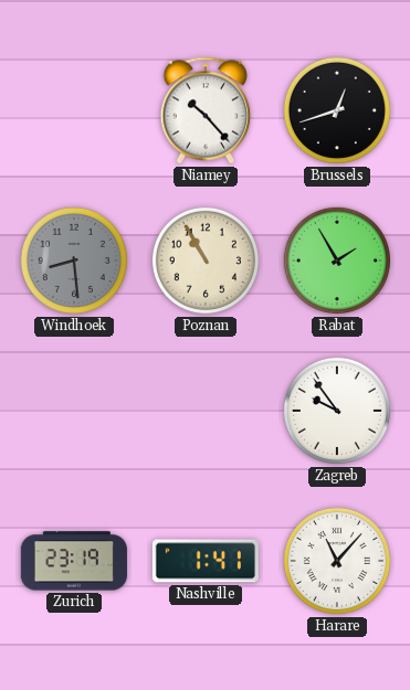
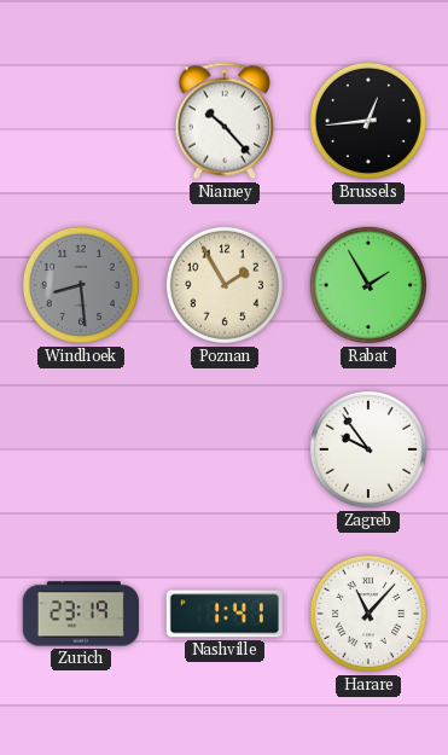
Brussels: 12:42 -> 12:44
Poznan: 10:55 -> 1:55
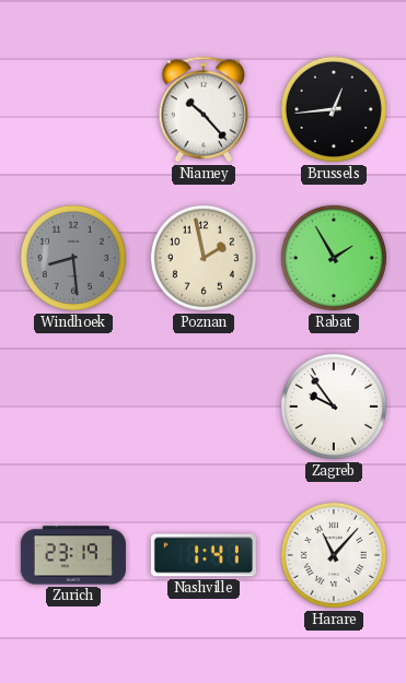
Poznan: 1:55 -> 1:58
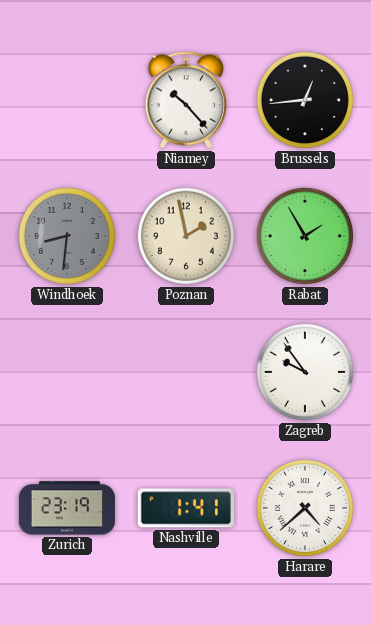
Windhoek: 8:29 -> 8:31
Harare: 11:07 -> 4:38
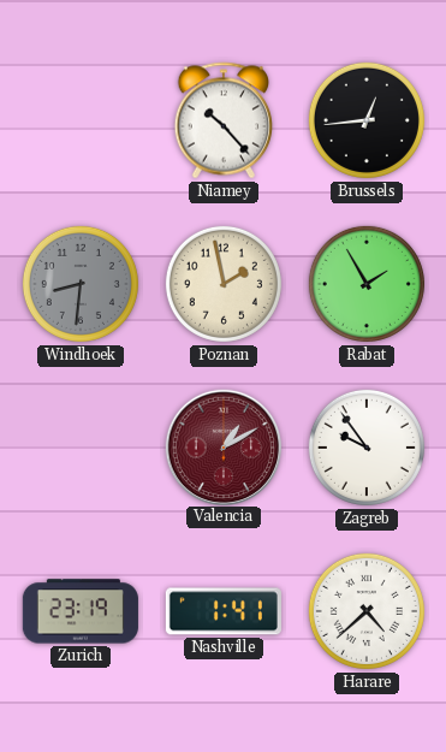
Valencia: none -> 1:10
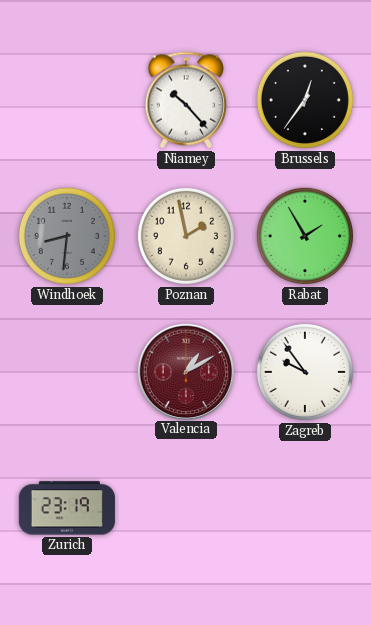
Brussels: 12:44 -> 12:36
Nashville: 1:41 -> none
Harare: 4:38 -> none
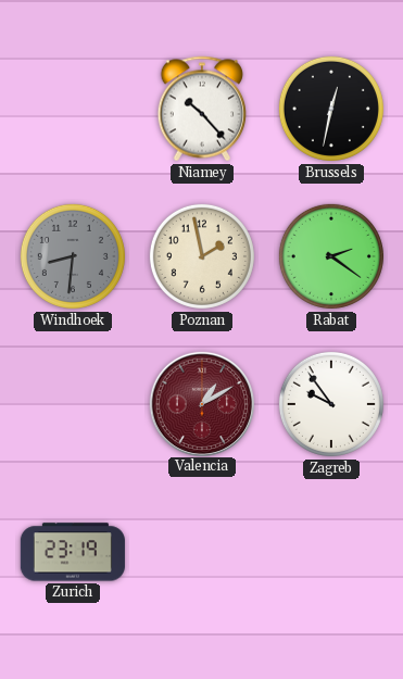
Brussels: 12:36 -> 12:32
Rabat: 1:55 -> 2:21
